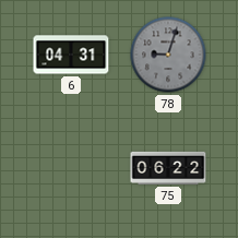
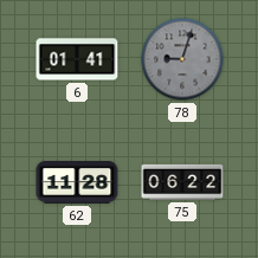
6: 04:31 -> 01:41
62: none -> 11:28
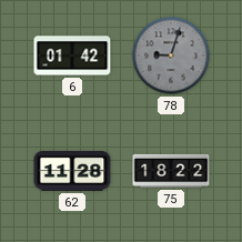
6: 01:41 -> 01:42
75: 06:22 -> 18:22
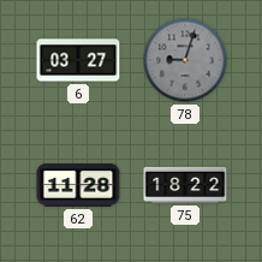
6: 01:42 -> 03:27
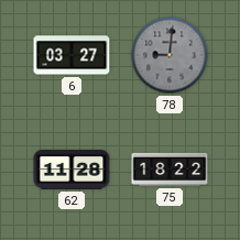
78: 9:03 -> 9:01
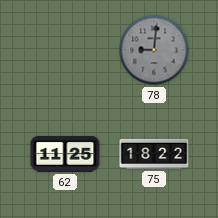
6: 03:27 -> none
62: 11:28 -> 11:25
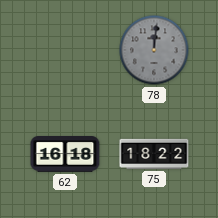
78: 9:01 -> 12:01
62: 11:25 -> 16:18
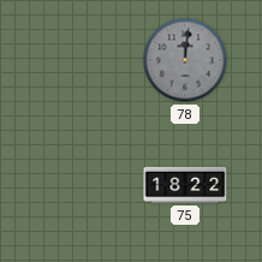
62: 16:18 -> none
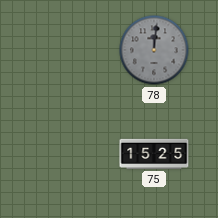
75: 18:22 -> 15:25
